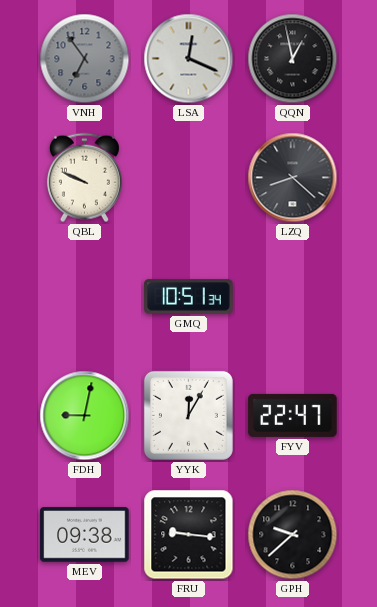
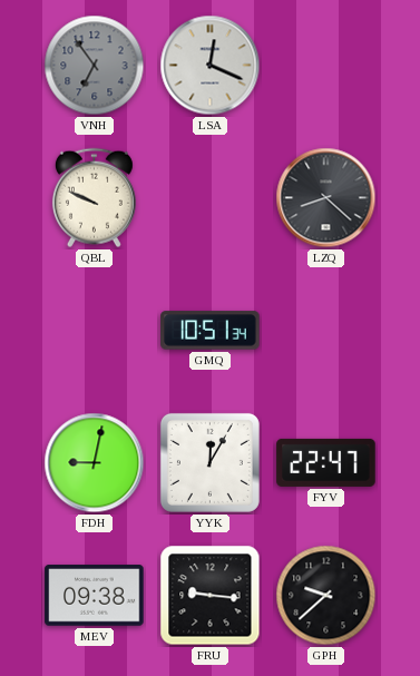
QQN: 12:58 -> none
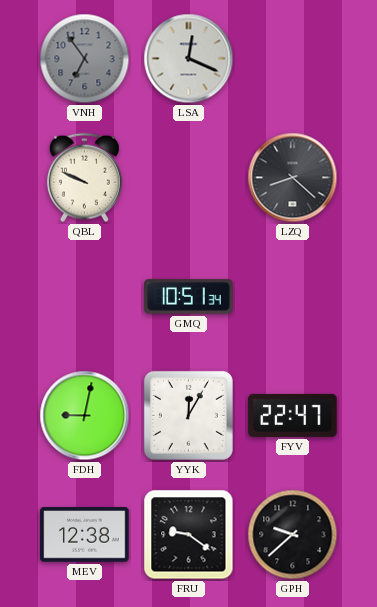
MEV: 09:38 -> 12:38
FRU: 9:16 -> 9:21
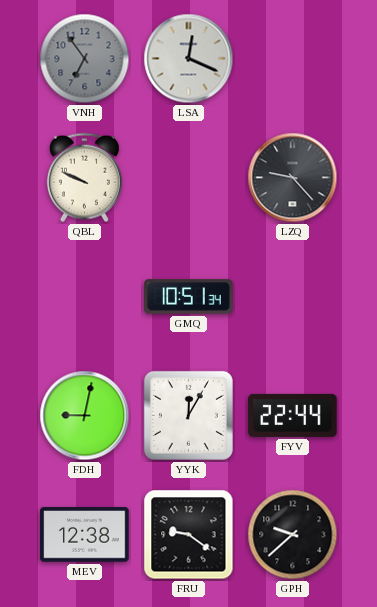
LZQ: 8:22 -> 9:23
FYV: 22:47 -> 22:44
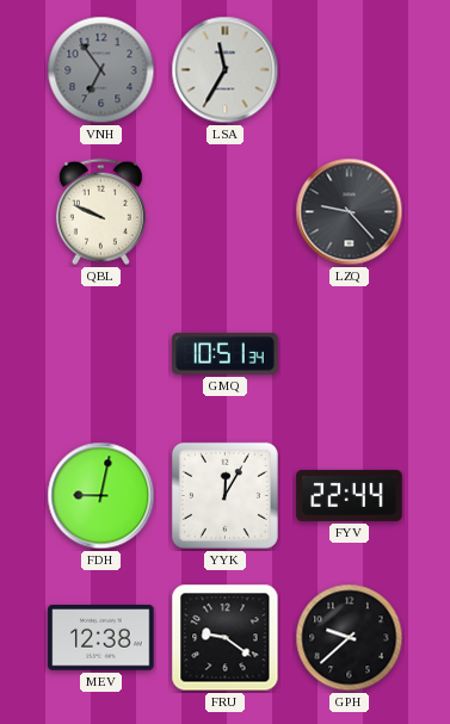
LSA: 12:19 -> 11:35
